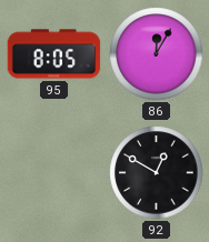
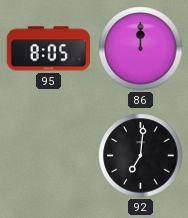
86: 12:05 -> 12:00
92: 12:50 -> 7:01
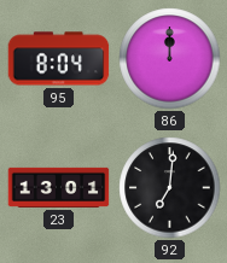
95: 8:05 -> 8:04
23: none -> 13:01
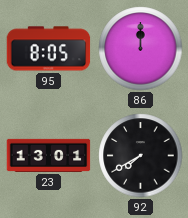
95: 8:04 -> 8:05
92: 7:01 -> 7:40
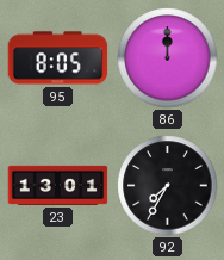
92: 7:40 -> 7:35
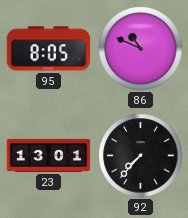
86: 12:00 -> 10:49
92: 7:35 -> 7:37
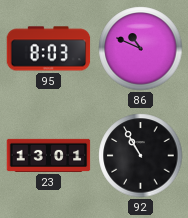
95: 8:05 -> 8:03
92: 7:37 -> 10:55
